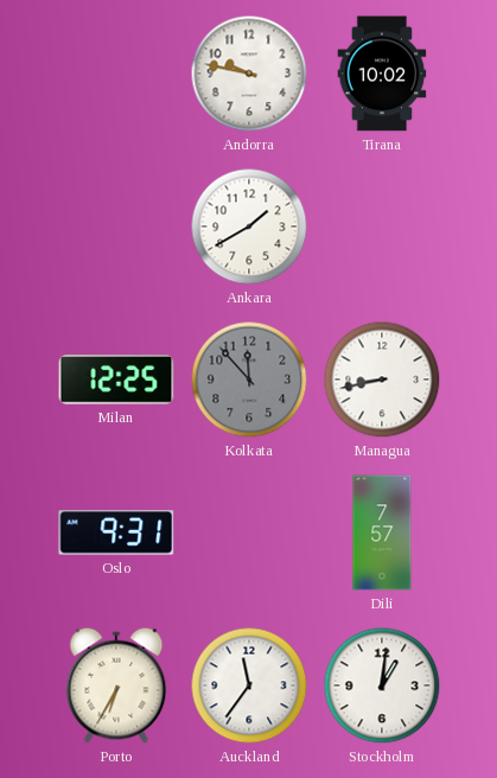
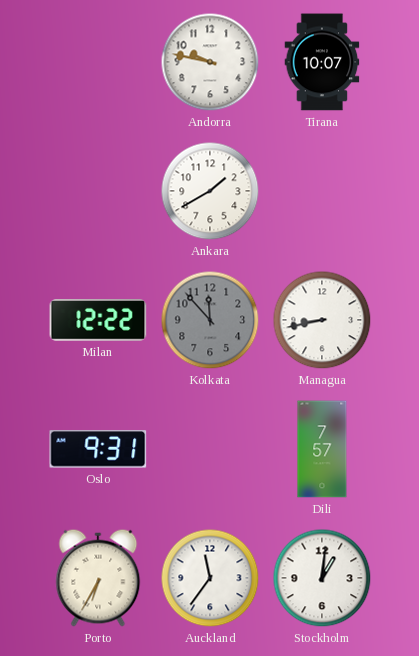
Tirana: 10:02 -> 10:07
Milan: 12:25 -> 12:22
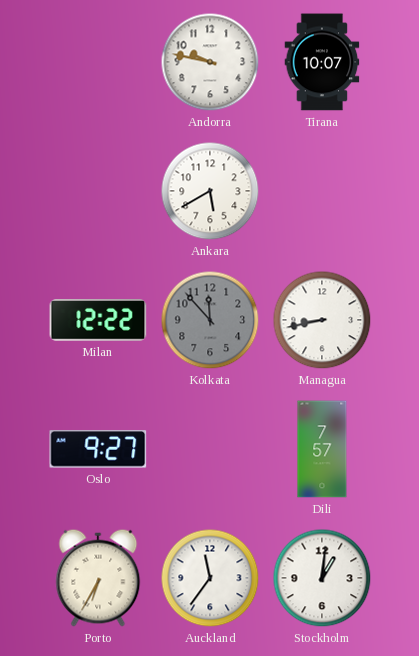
Ankara: 1:40 -> 5:40
Oslo: 9:31 -> 9:27
